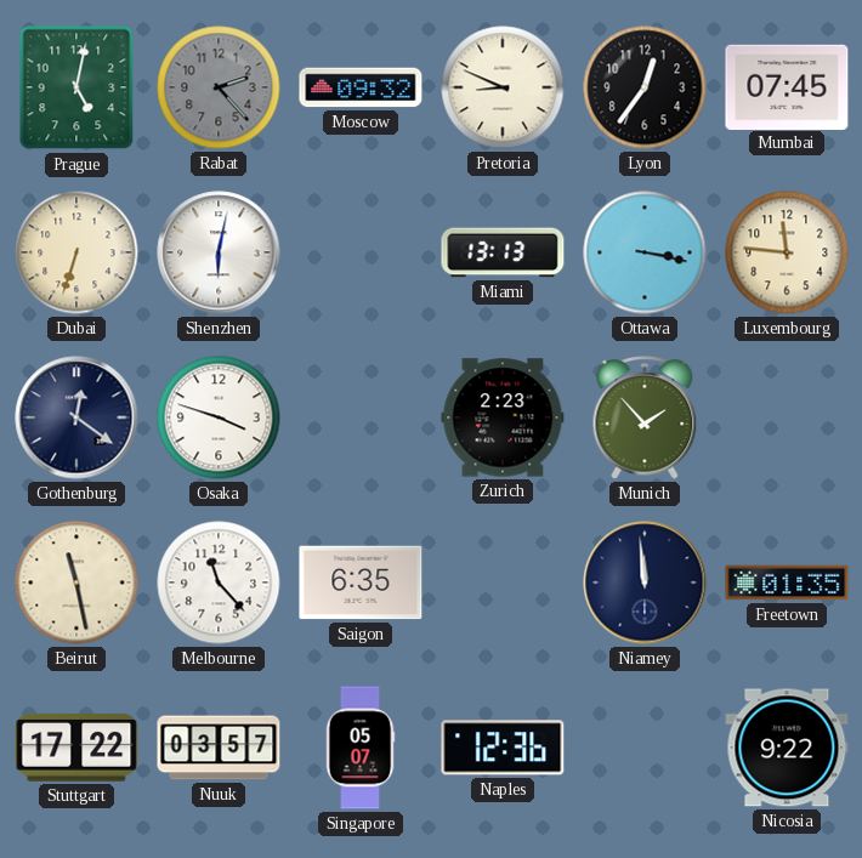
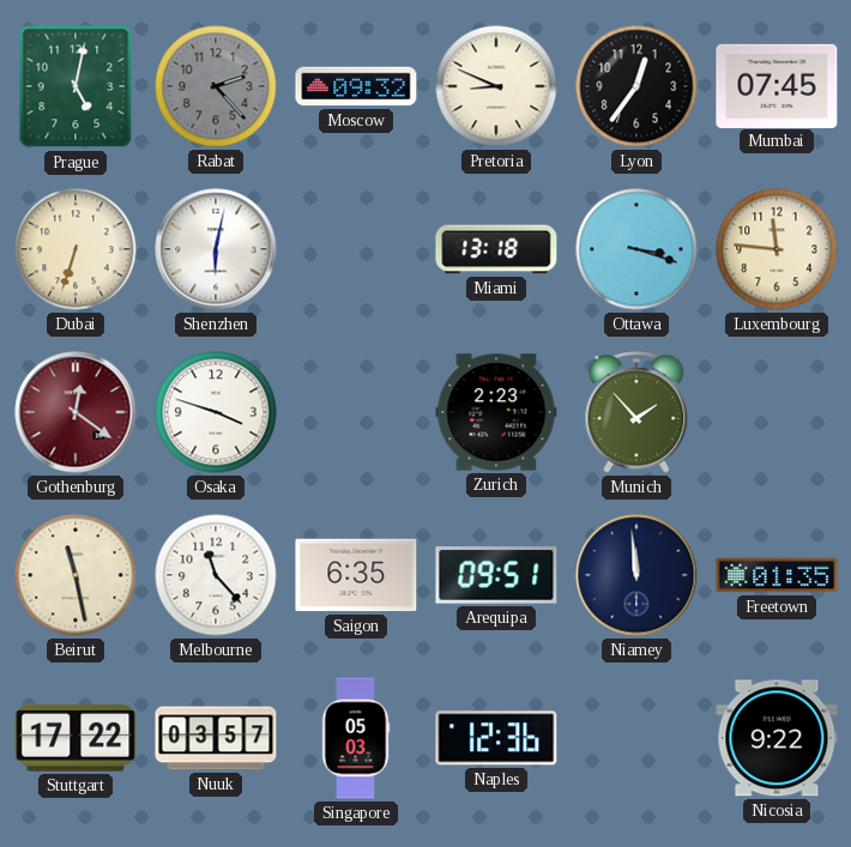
Miami: 13:13 -> 13:18
Ottawa: 3:17 -> 3:18
Gothenburg dial: navy -> burgundy
Arequipa: none -> 09:51
Singapore: 05:07 -> 05:03
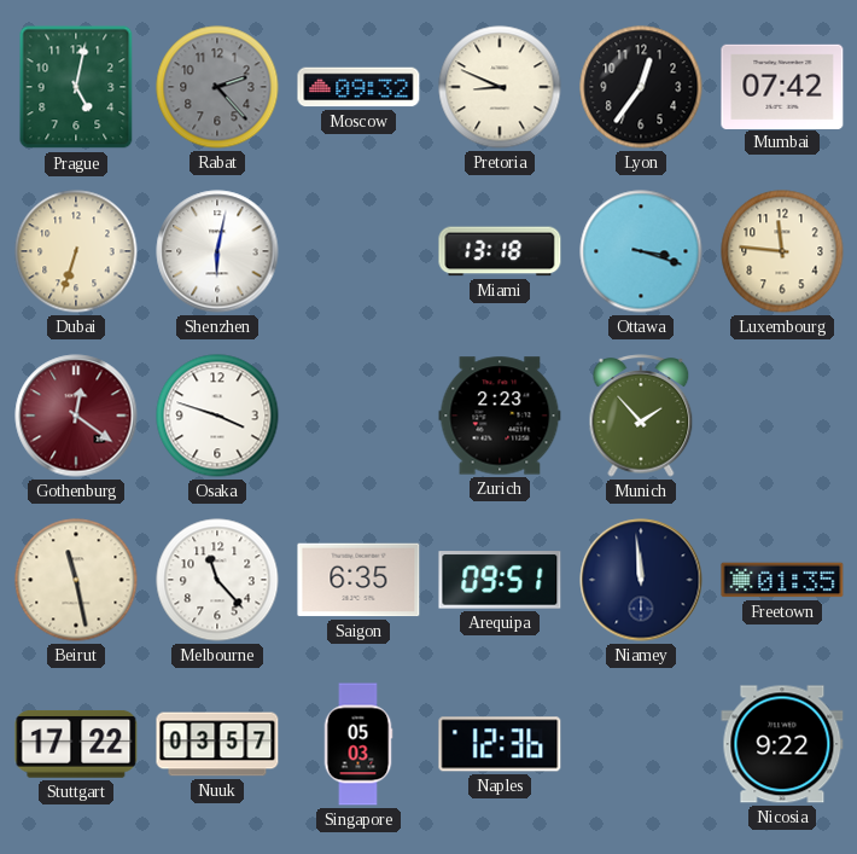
Mumbai: 07:45 -> 07:42
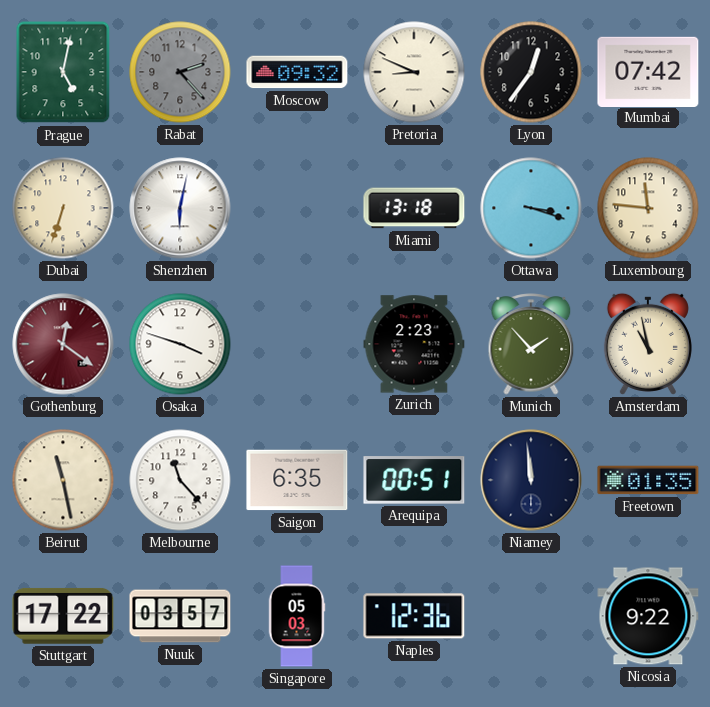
Amsterdam: none -> 10:58
Arequipa: 09:51 -> 00:51
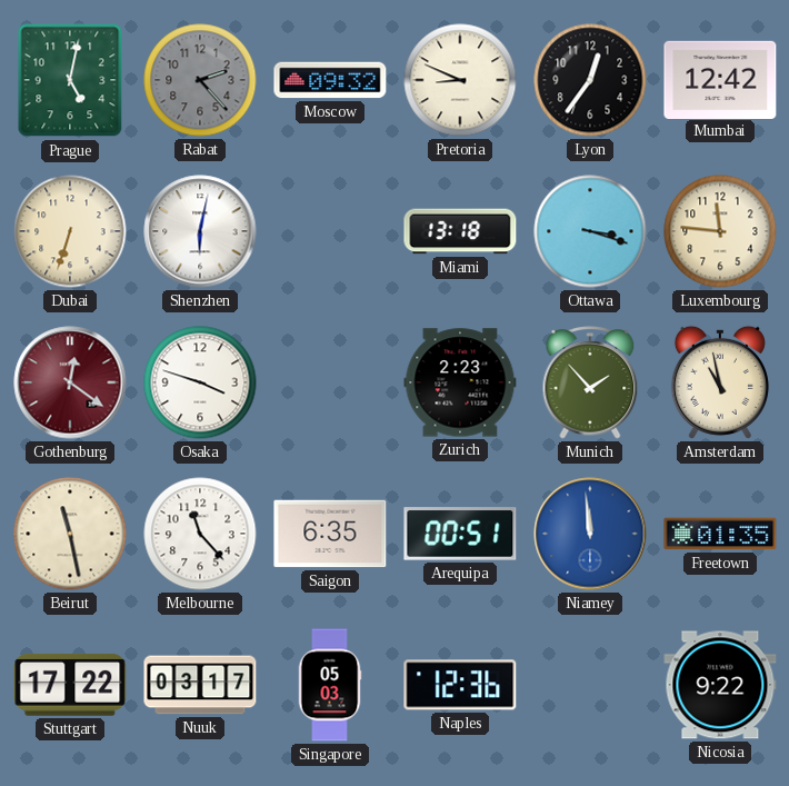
Mumbai: 07:42 -> 12:42
Niamey dial: navy -> blue
Nuuk: 03:57 -> 03:17
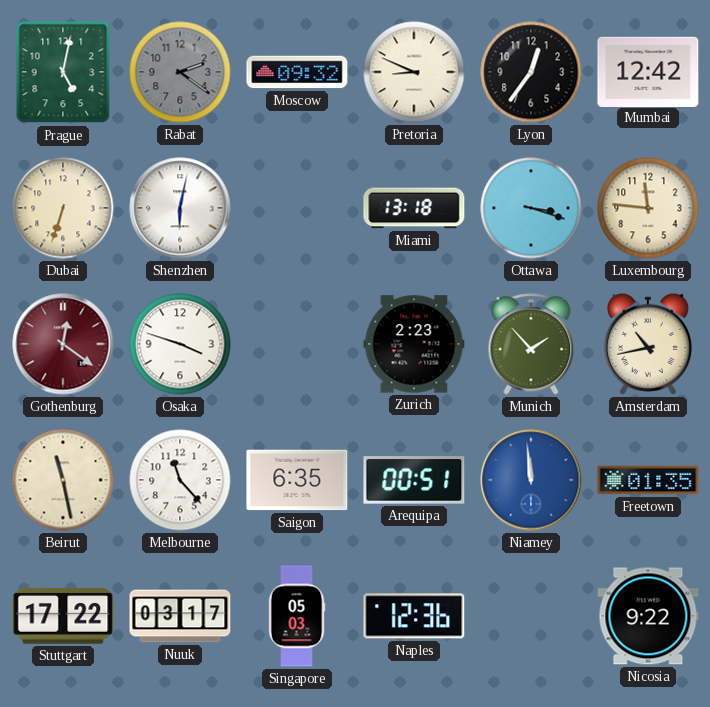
Rabat: 2:23 -> 2:21
Amsterdam: 10:58 -> 10:43
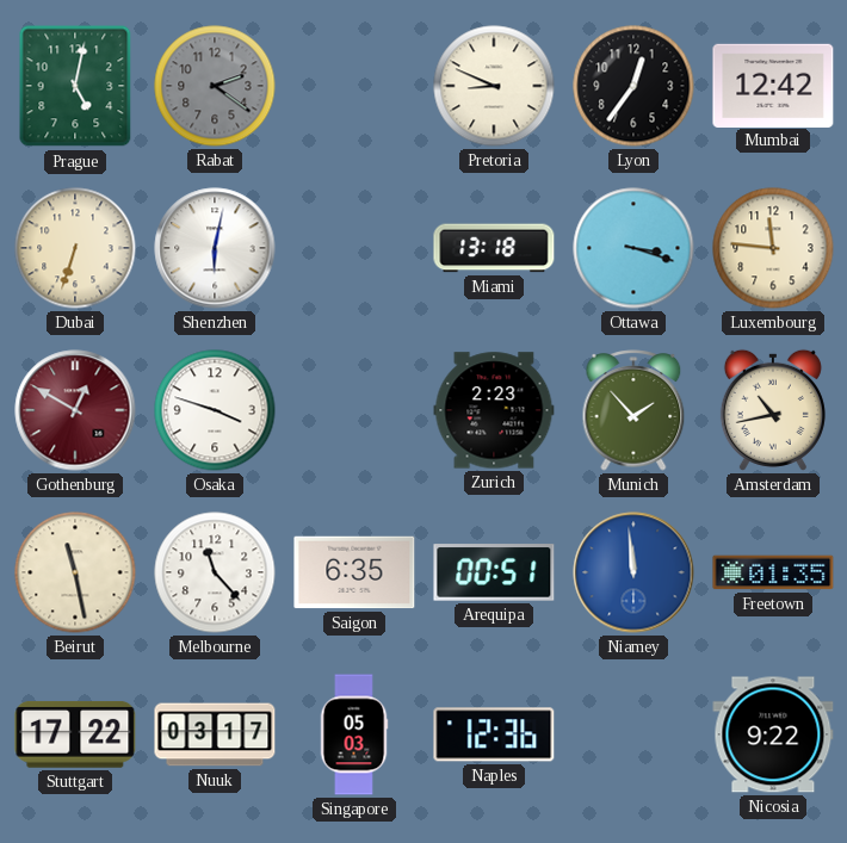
Moscow: 09:32 -> none
Gothenburg: 12:21 -> 12:50
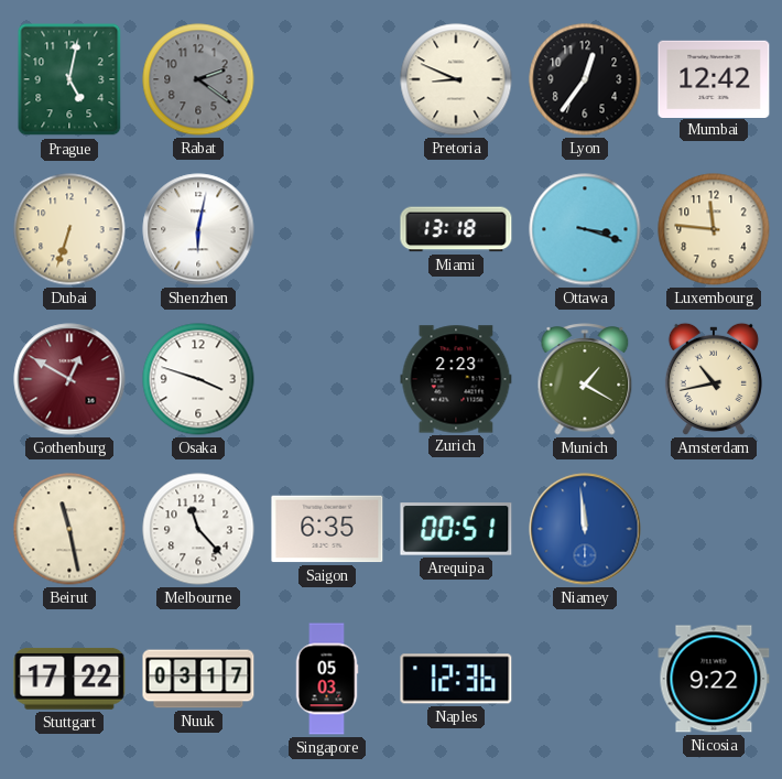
Munich: 1:53 -> 1:20
Freetown: 01:35 -> none
